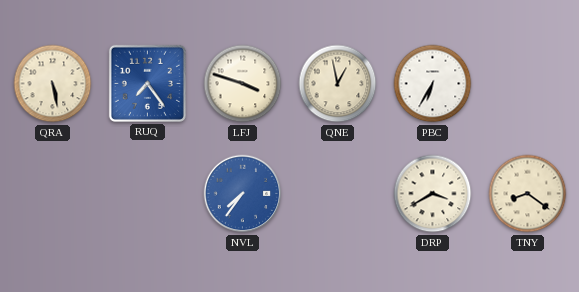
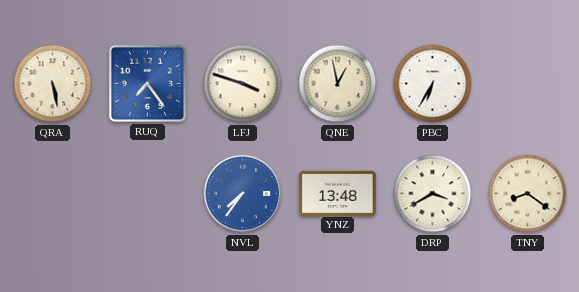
YNZ: none -> 13:48
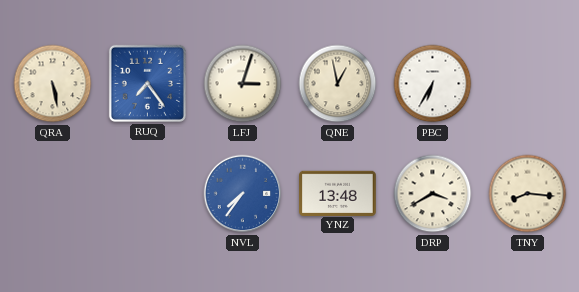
LFJ: 3:48 -> 3:03
TNY: 8:21 -> 8:16
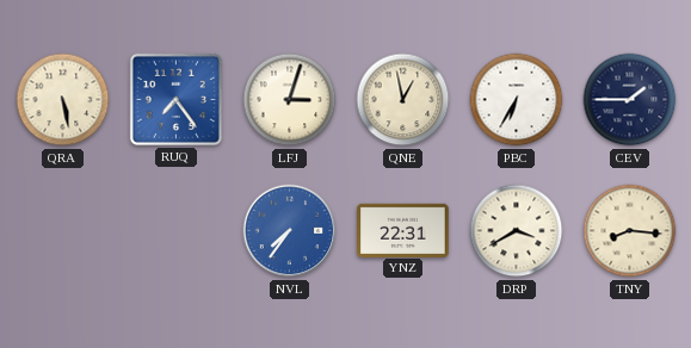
CEV: none -> 1:45
YNZ: 13:48 -> 22:31
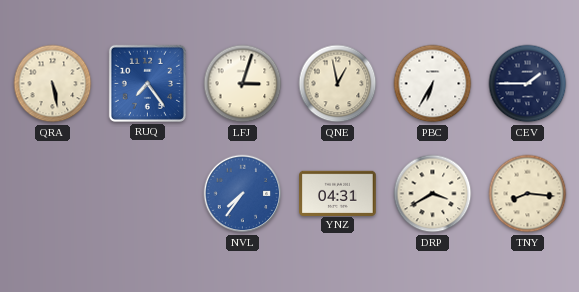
YNZ: 22:31 -> 04:31
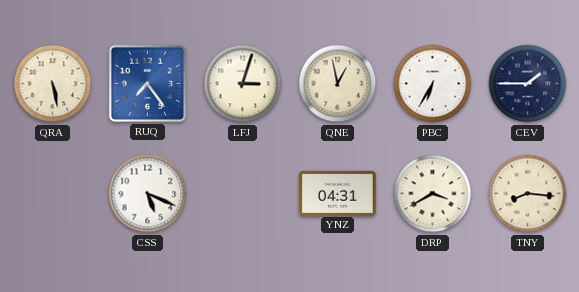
CSS: none -> 5:19
NVL: 7:36 -> none
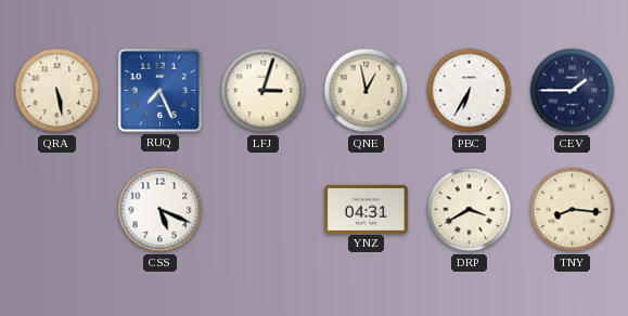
RUQ: 7:24 -> 7:26
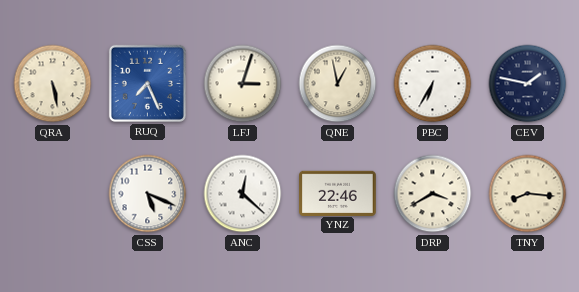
CEV: 1:45 -> 1:47
ANC: none -> 12:22
YNZ: 04:31 -> 22:46
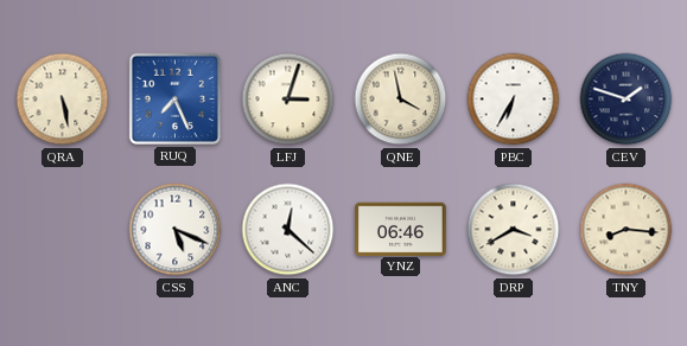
QNE: 12:58 -> 3:58
CEV: 1:47 -> 1:48
YNZ: 22:46 -> 06:46
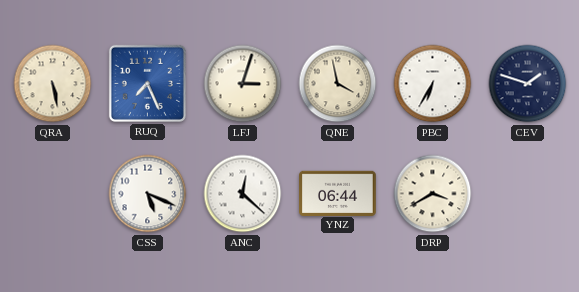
YNZ: 06:46 -> 06:44
TNY: 8:16 -> none
